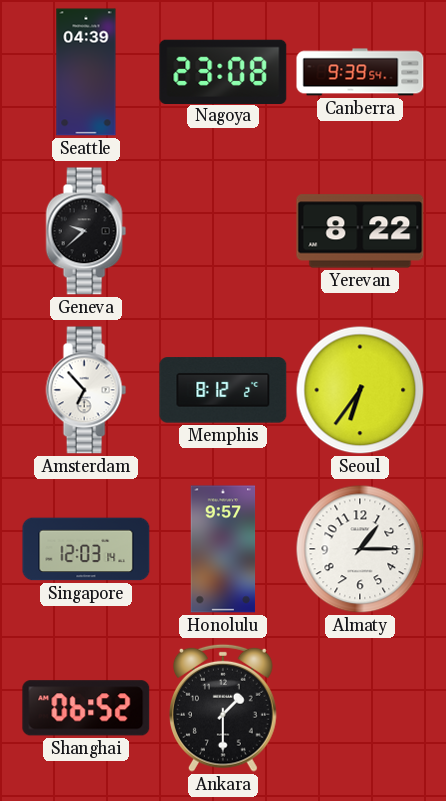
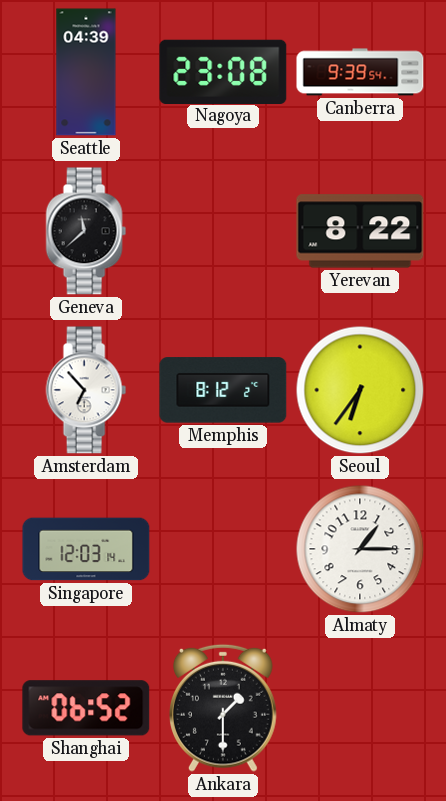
Geneva: 9:38 -> 11:38
Honolulu: 9:57 -> none
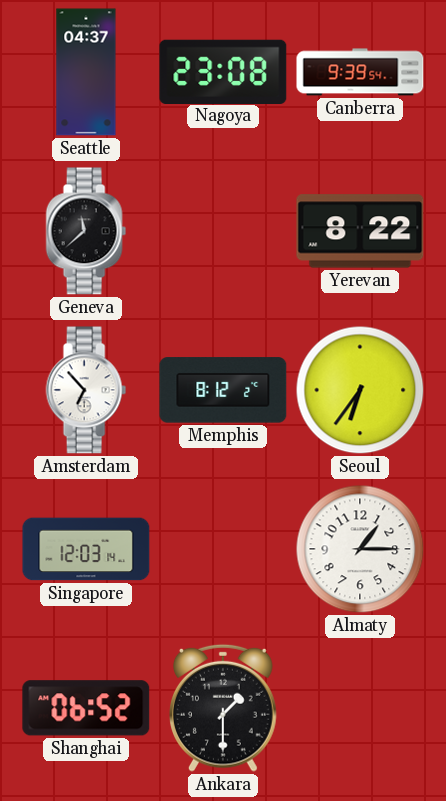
Seattle: 04:39 -> 04:37
